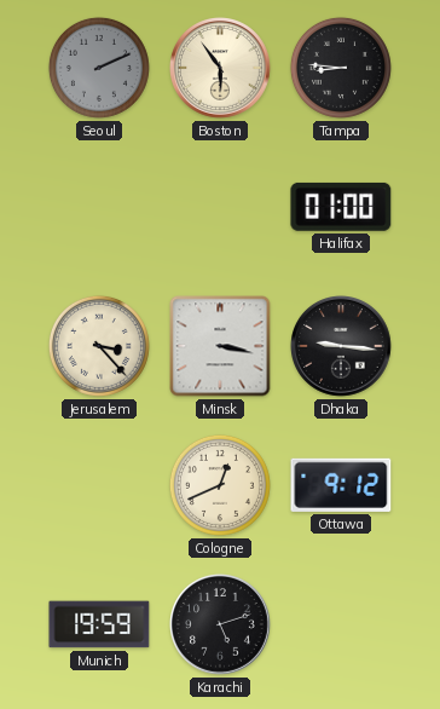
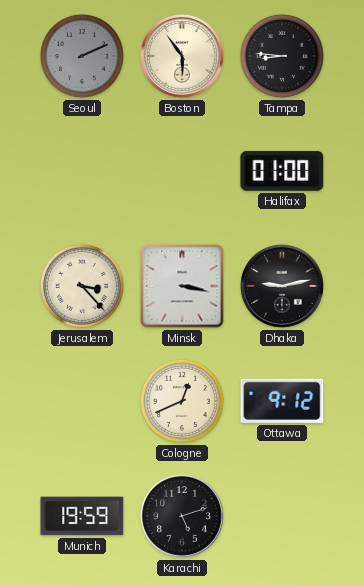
Dhaka: 9:16 -> 9:13
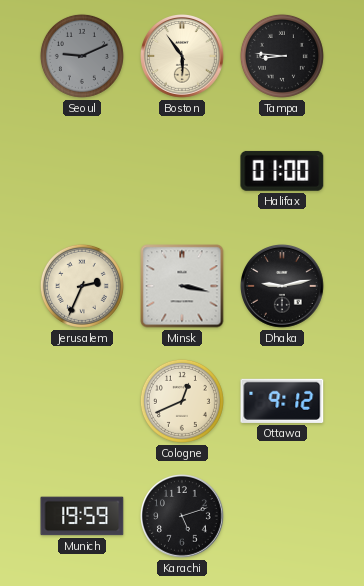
Seoul: 2:11 -> 9:11
Jerusalem: 3:23 -> 2:34
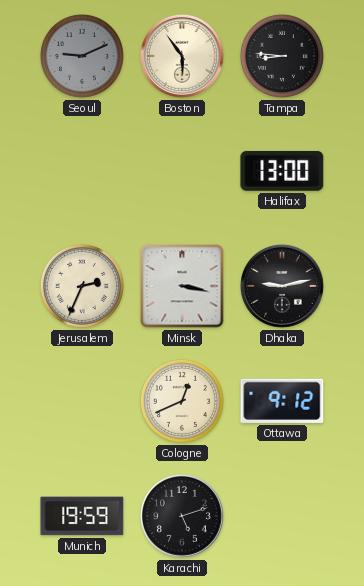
Halifax: 01:00 -> 13:00
